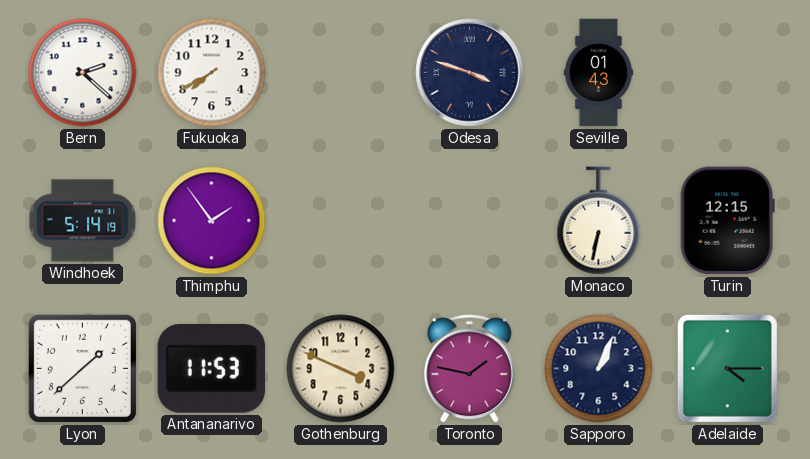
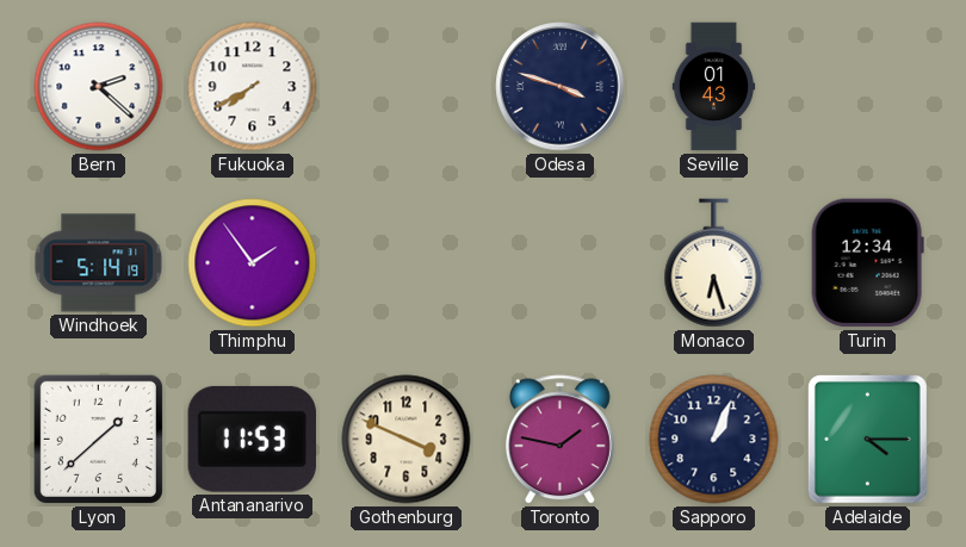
Monaco: 6:32 -> 6:27
Turin: 12:15 -> 12:34
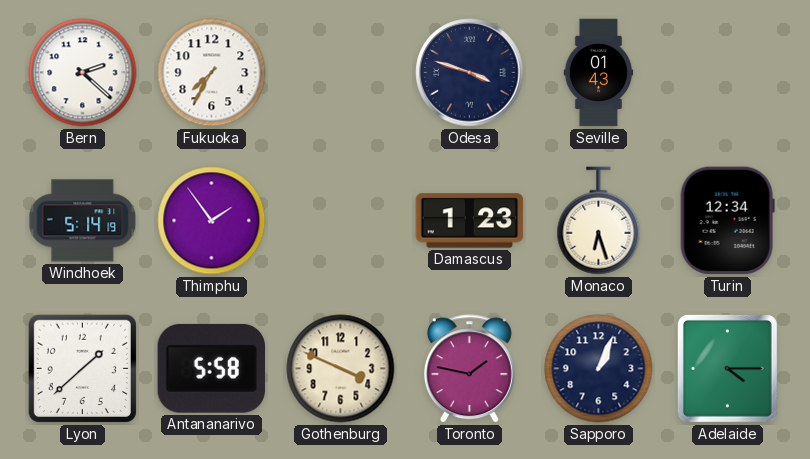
Fukuoka: 7:40 -> 7:35
Damascus: none -> 1:23
Antananarivo: 11:53 -> 5:58
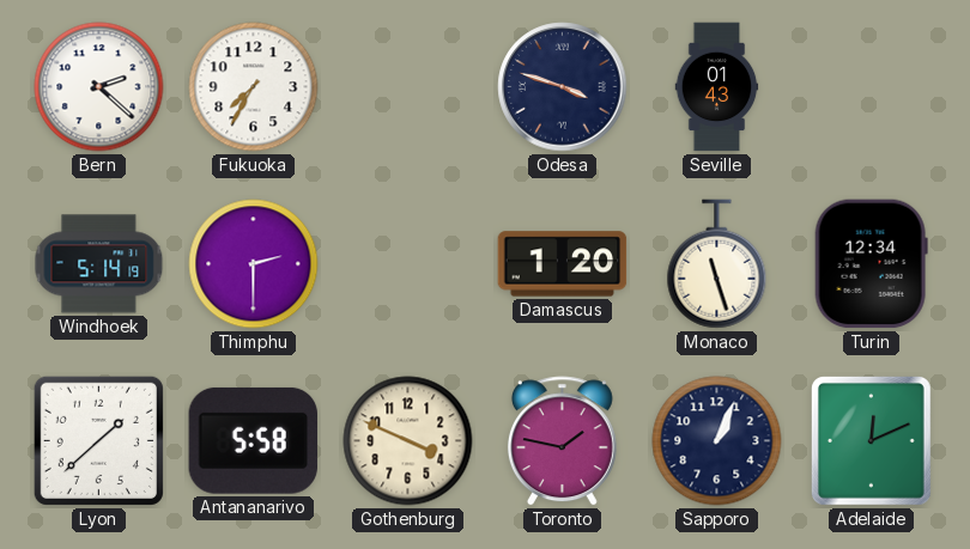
Thimphu: 1:54 -> 2:30
Damascus: 1:23 -> 1:20
Monaco: 6:27 -> 11:27
Adelaide: 4:15 -> 12:11
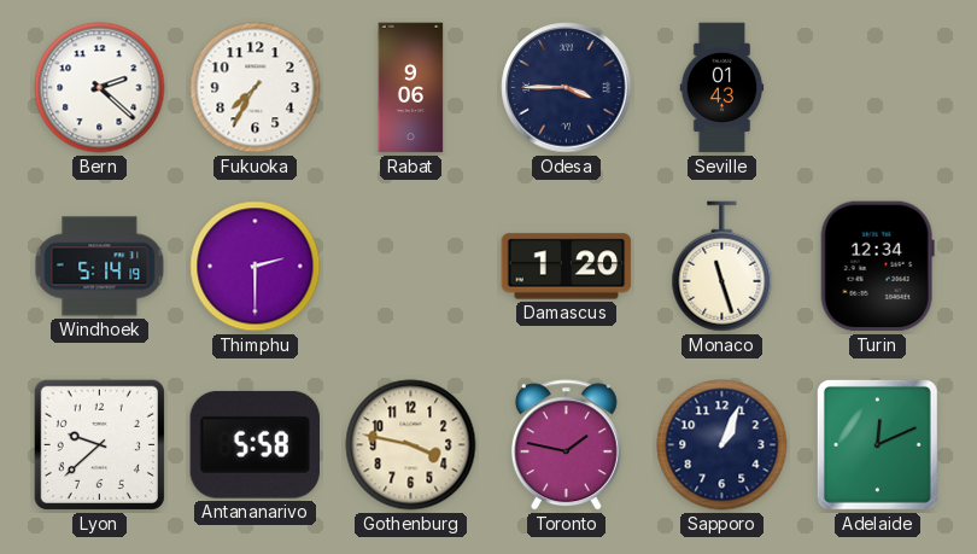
Rabat: none -> 9:06
Odesa: 3:48 -> 3:45
Lyon: 1:38 -> 9:38
Gothenburg: 3:49 -> 3:47
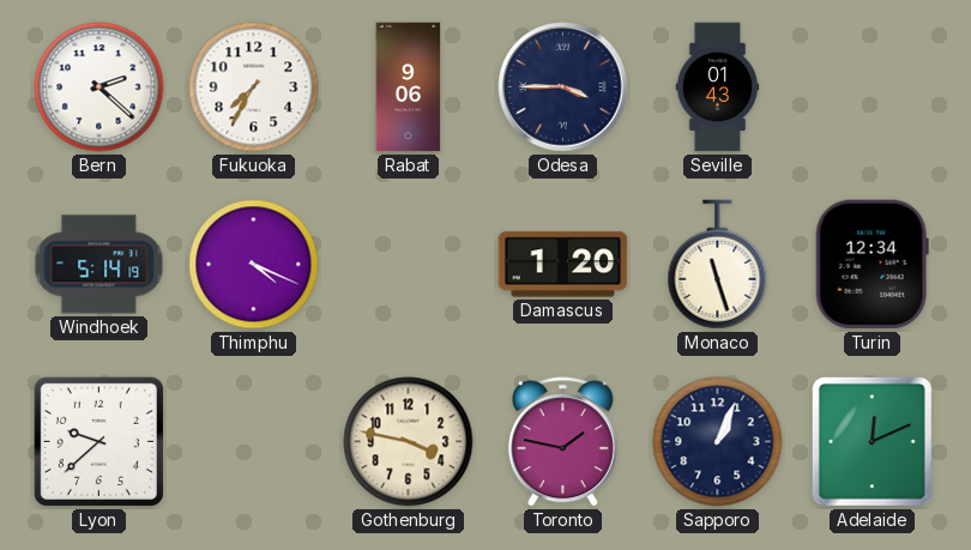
Thimphu: 2:30 -> 4:19
Antananarivo: 5:58 -> none
